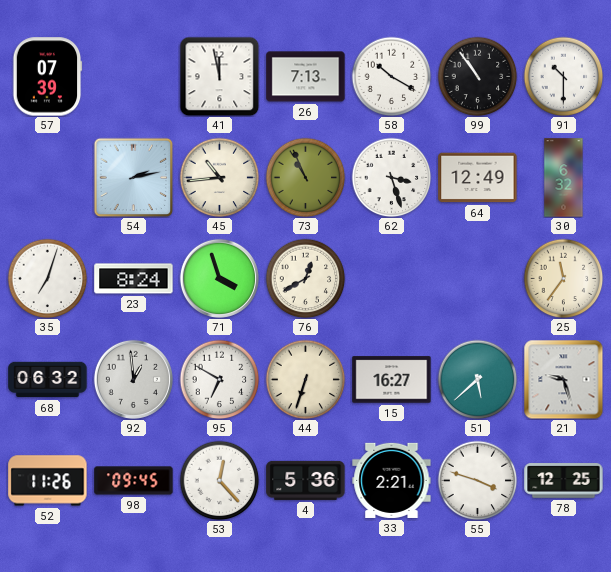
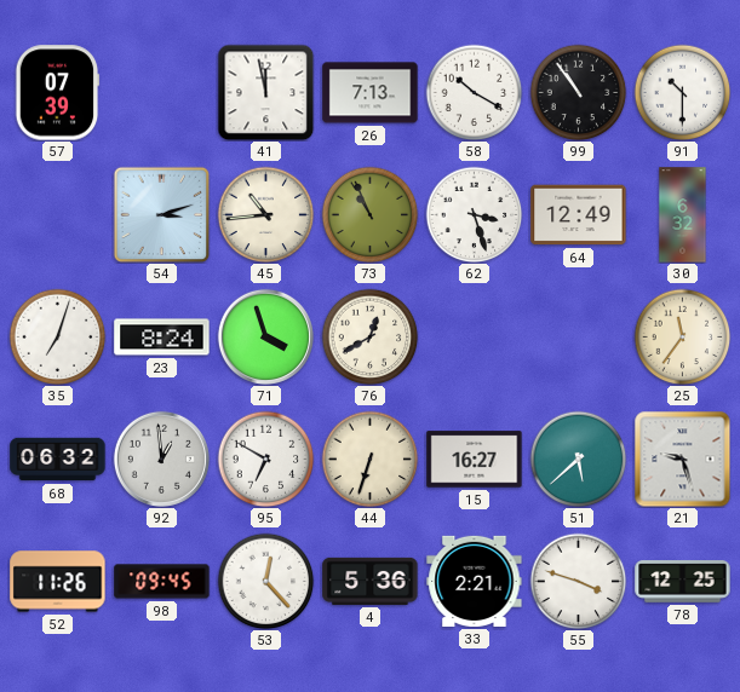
54: 2:13 -> 3:12
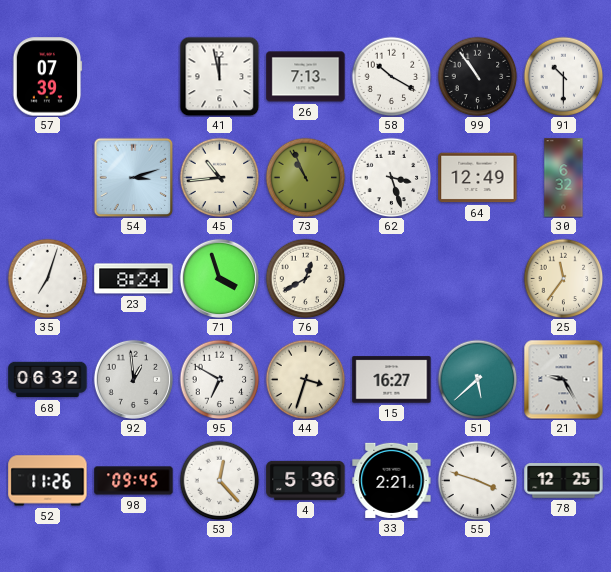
44: 6:33 -> 3:33
21: 9:27 -> 9:25
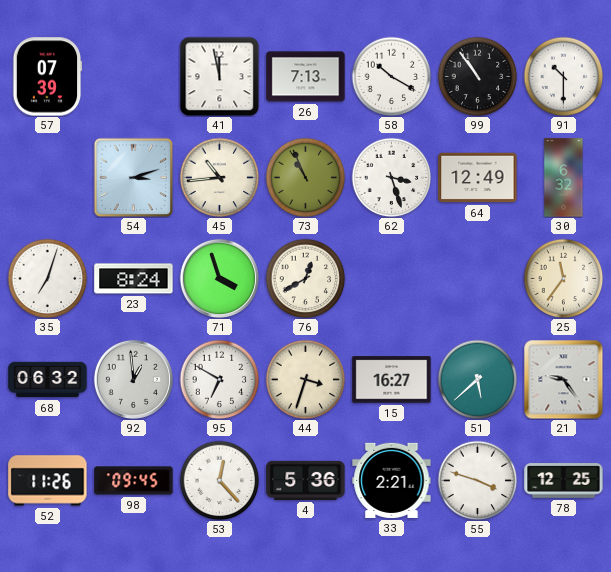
21: 9:25 -> 9:24
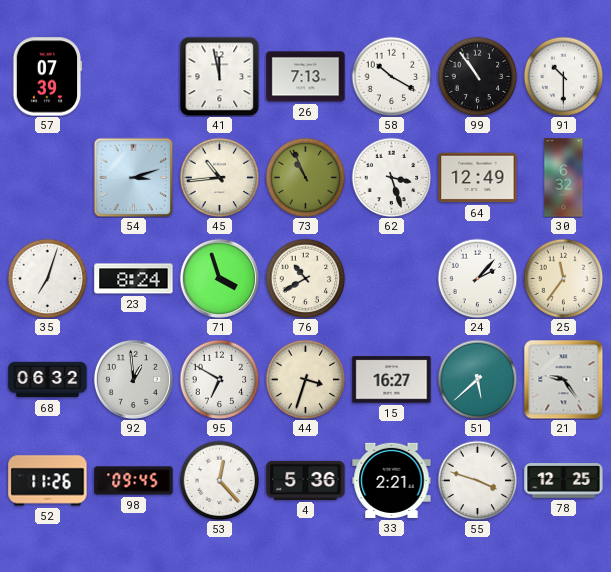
76: 12:40 -> 10:40
24: none -> 2:07
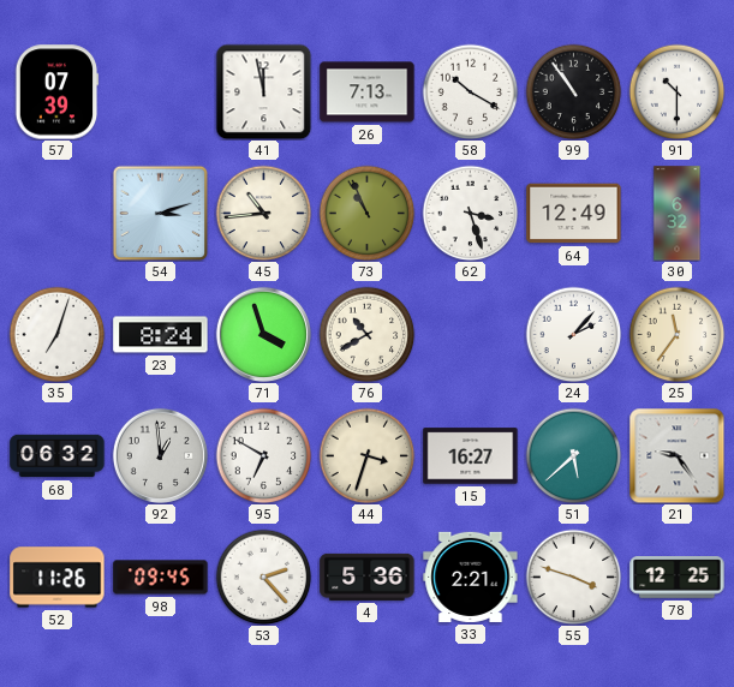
53: 12:23 -> 2:23
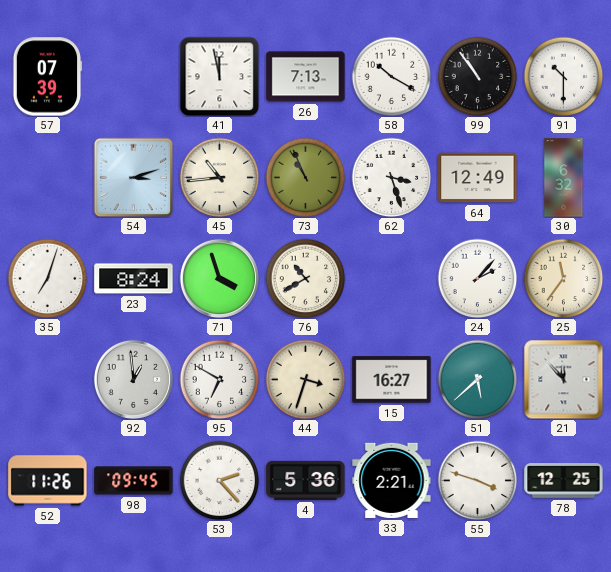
68: 06:32 -> none
21: 9:24 -> 11:53
